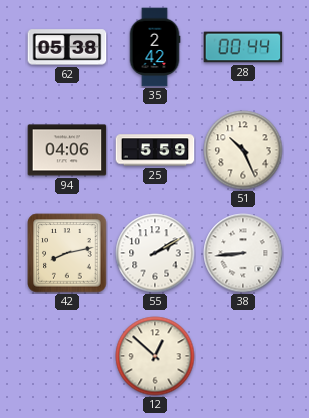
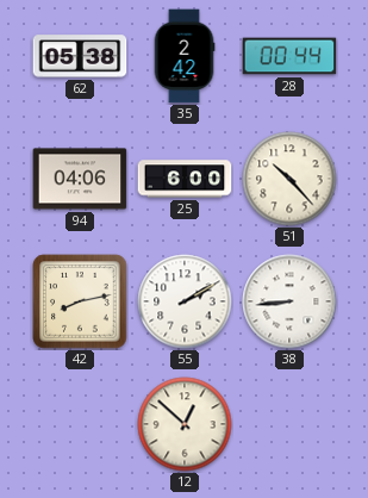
25: 5:59 -> 6:00
51: 10:26 -> 10:23
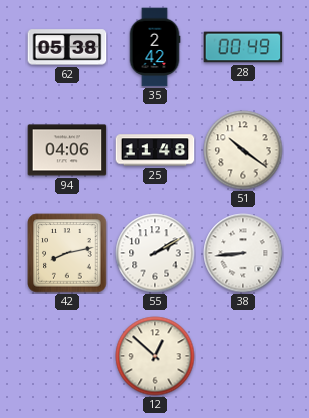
28: 00:44 -> 00:49
25: 6:00 -> 11:48
51: 10:23 -> 10:21
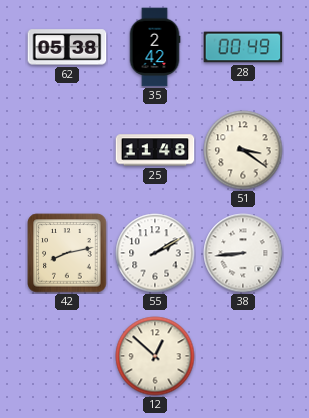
94: 04:06 -> none
51: 10:21 -> 3:21
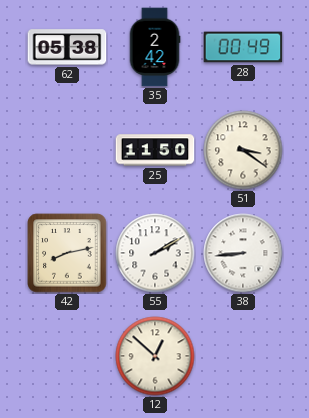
25: 11:48 -> 11:50
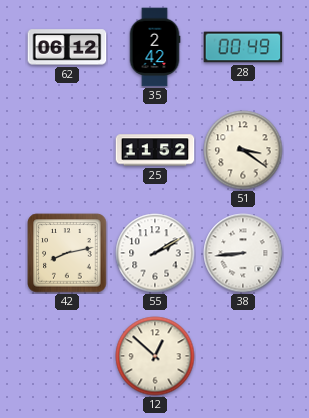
62: 05:38 -> 06:12
25: 11:50 -> 11:52
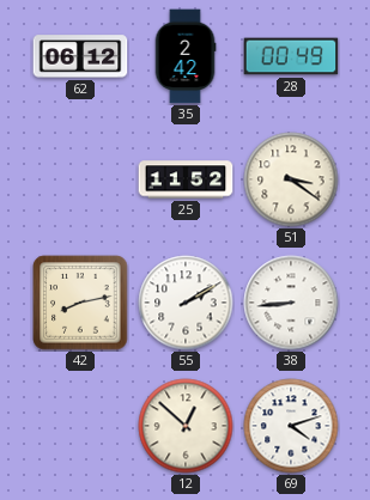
69: none -> 4:12
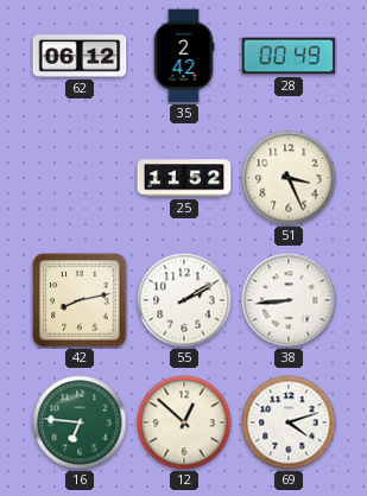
51: 3:21 -> 3:26
16: none -> 6:46
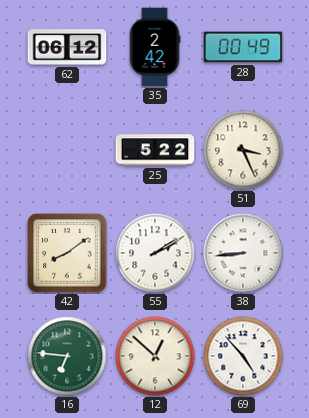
25: 11:52 -> 5:22
42: 8:13 -> 8:09
69: 4:12 -> 4:53
